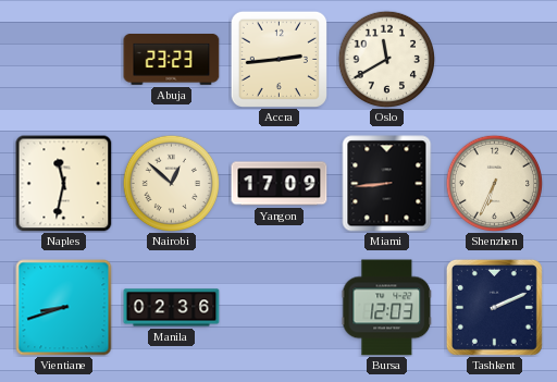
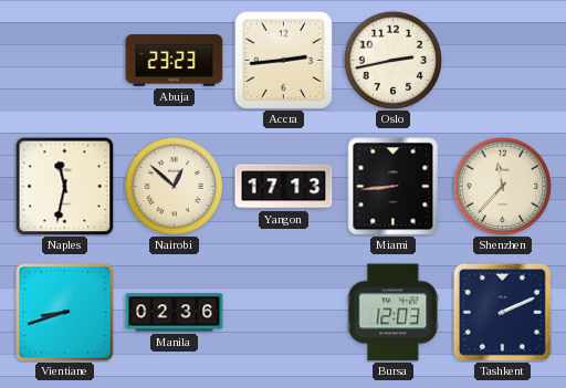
Oslo: 11:40 -> 2:43
Yangon: 17:09 -> 17:13
Shenzhen: 6:34 -> 11:37
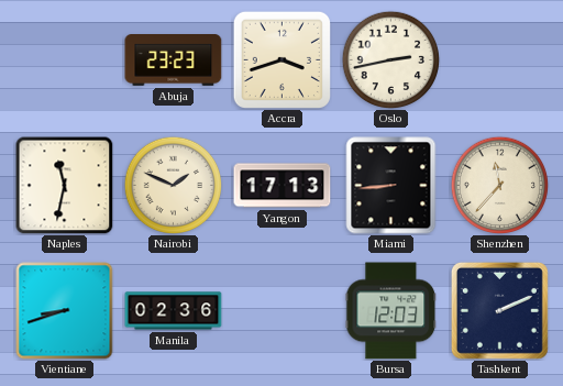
Accra: 2:44 -> 3:42
Nairobi: 12:52 -> 1:49
